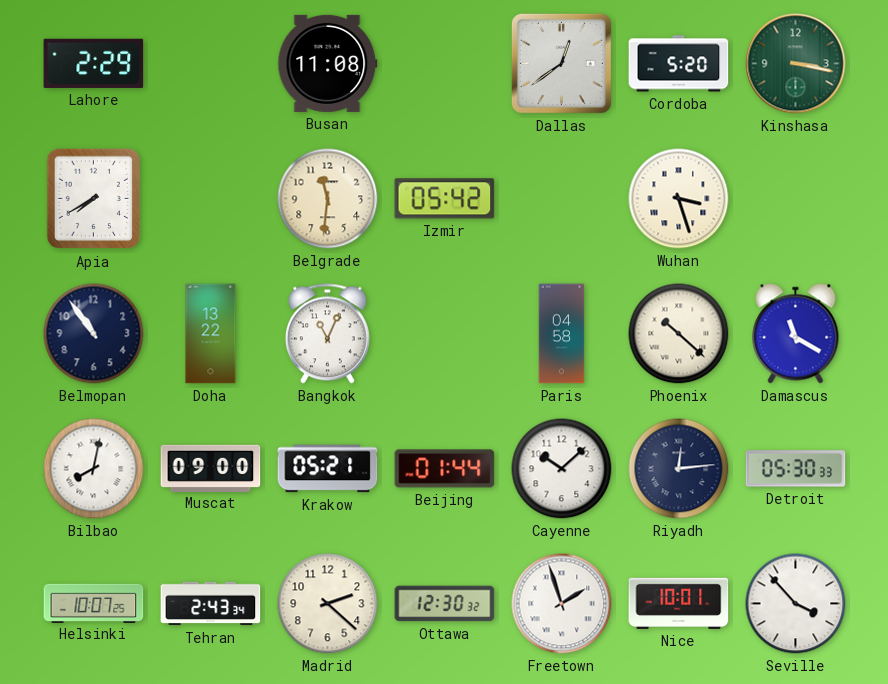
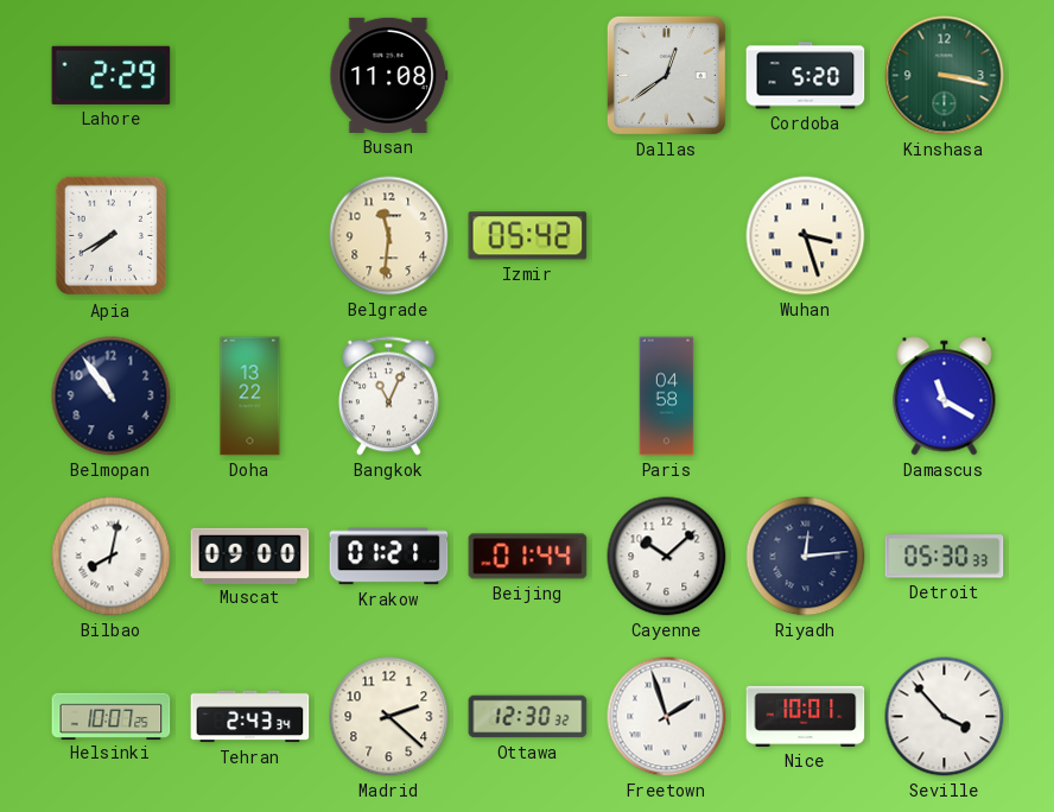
Phoenix: 10:22 -> none
Krakow: 05:21 -> 01:21
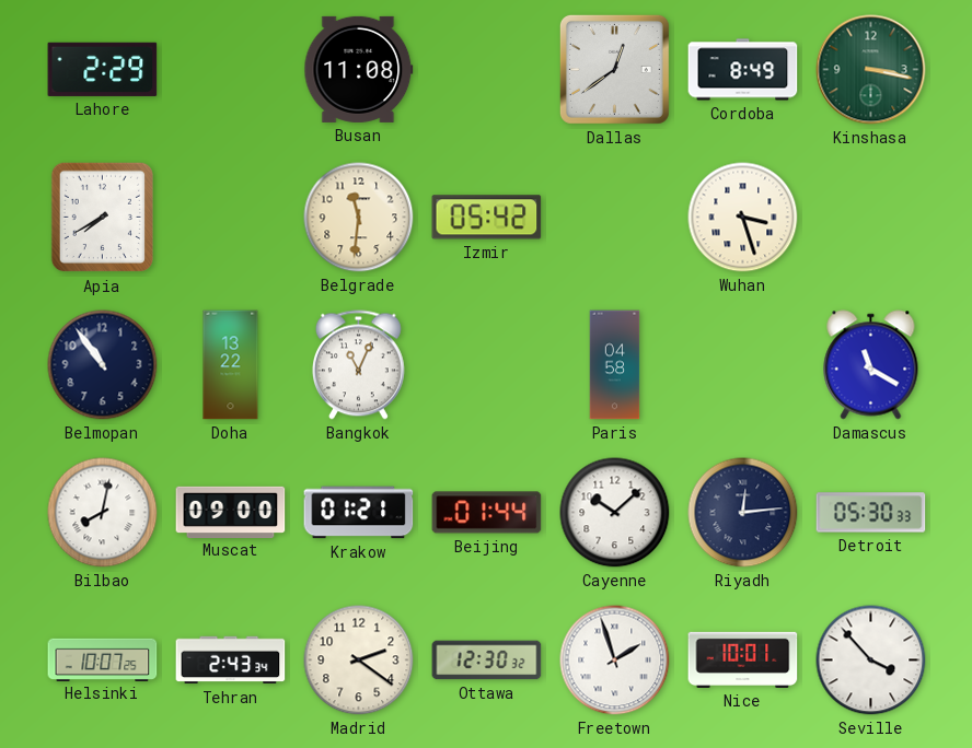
Cordoba: 5:20 -> 8:49
Madrid: 2:22 -> 2:21
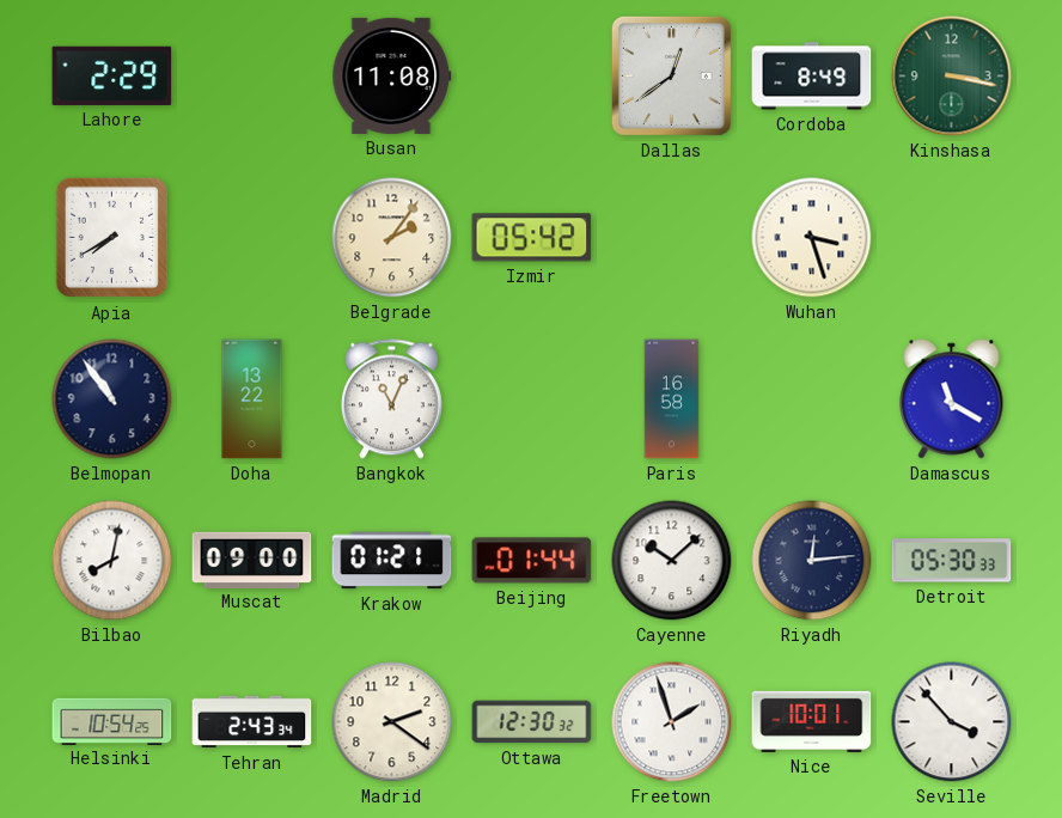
Belgrade: 11:31 -> 2:06
Paris: 04:58 -> 16:58
Helsinki: 10:07 -> 10:54
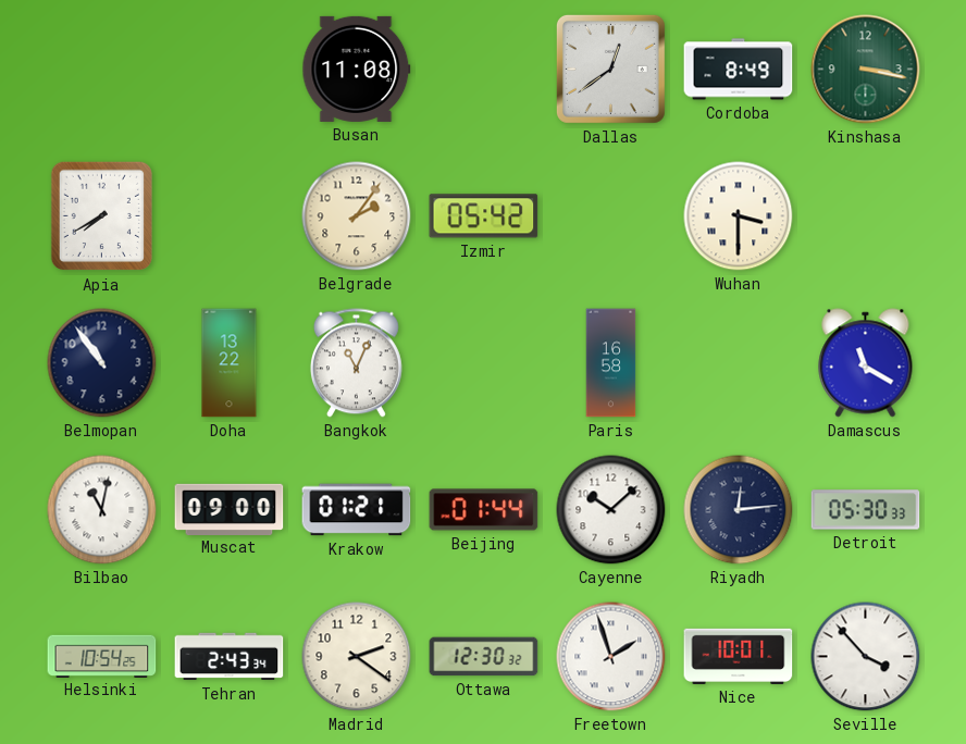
Lahore: 2:29 -> none
Wuhan: 3:27 -> 3:30
Bilbao: 8:02 -> 11:02
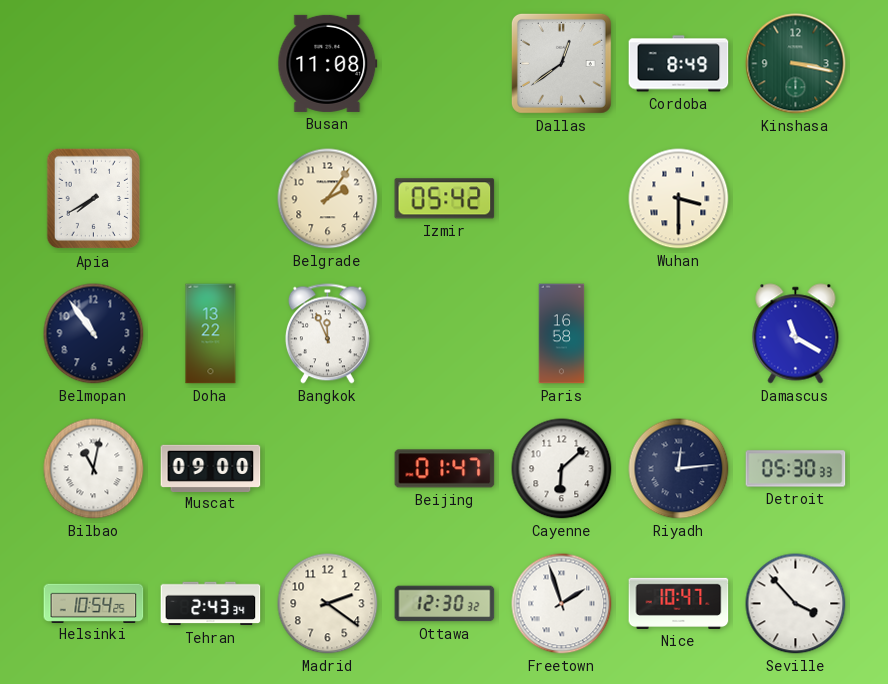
Bangkok: 11:04 -> 11:56
Krakow: 01:21 -> none
Beijing: 01:44 -> 01:47
Cayenne: 10:08 -> 6:08
Nice: 10:01 -> 10:47
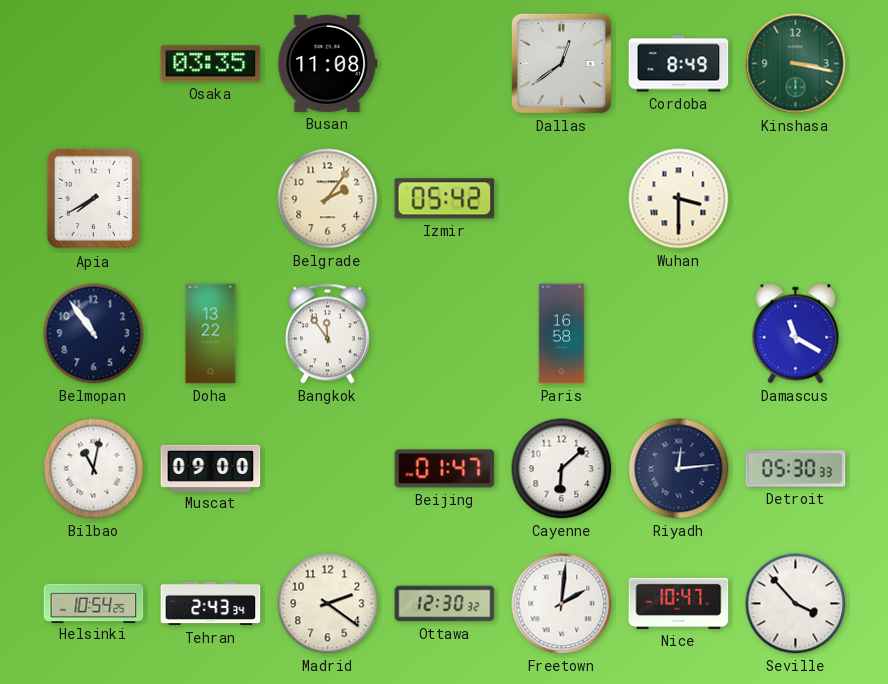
Osaka: none -> 03:35
Bangkok: 11:56 -> 11:54
Freetown: 1:57 -> 2:01
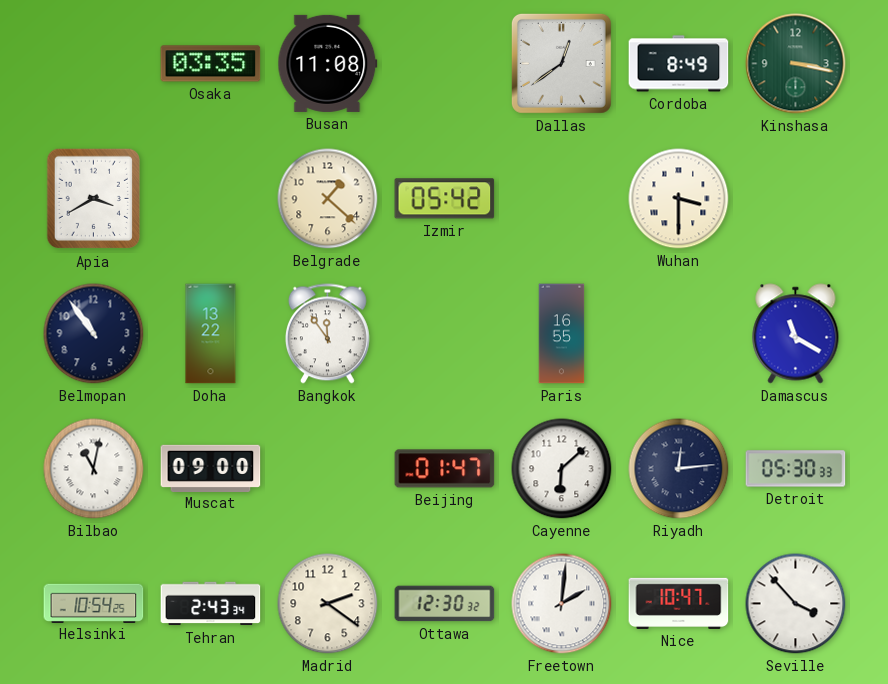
Apia: 7:40 -> 3:40
Belgrade: 2:06 -> 1:22
Paris: 16:58 -> 16:55
